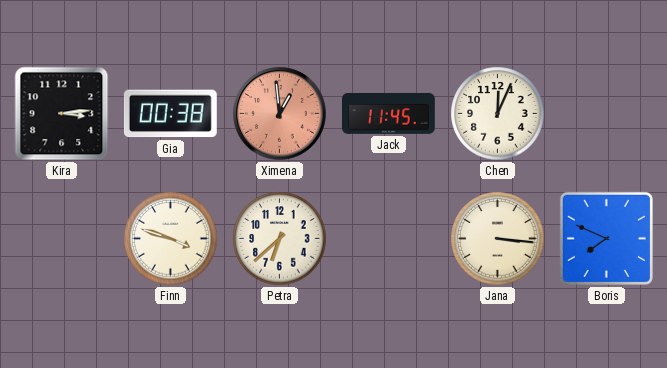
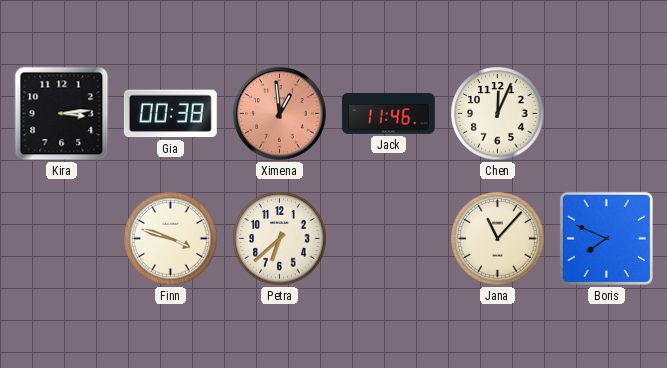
Jack: 11:45 -> 11:46
Jana: 3:16 -> 11:07
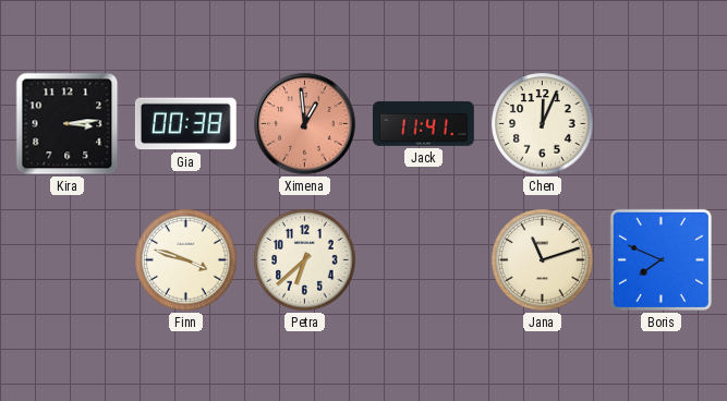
Jack: 11:46 -> 11:41
Jana: 11:07 -> 11:12
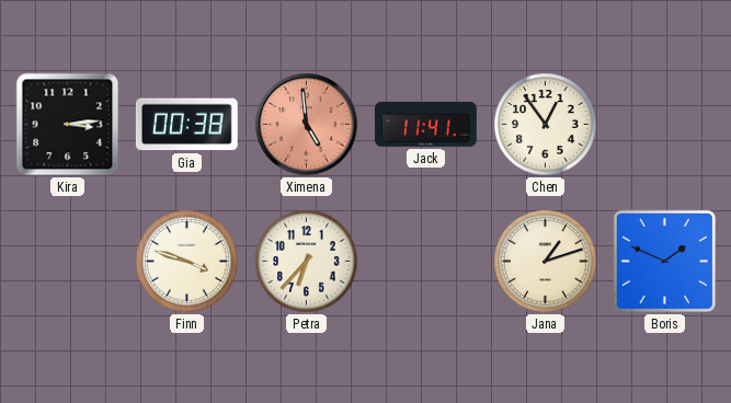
Ximena: 12:59 -> 4:59
Chen: 12:04 -> 12:54
Petra: 6:38 -> 6:37
Jana: 11:12 -> 1:12
Boris: 7:49 -> 1:49
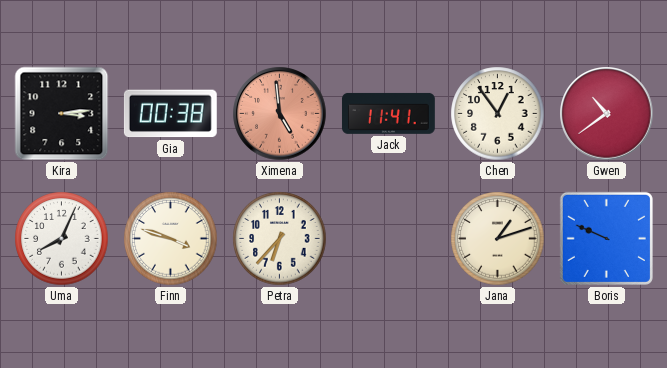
Gwen: none -> 10:39
Uma: none -> 8:04
Boris: 1:49 -> 9:49
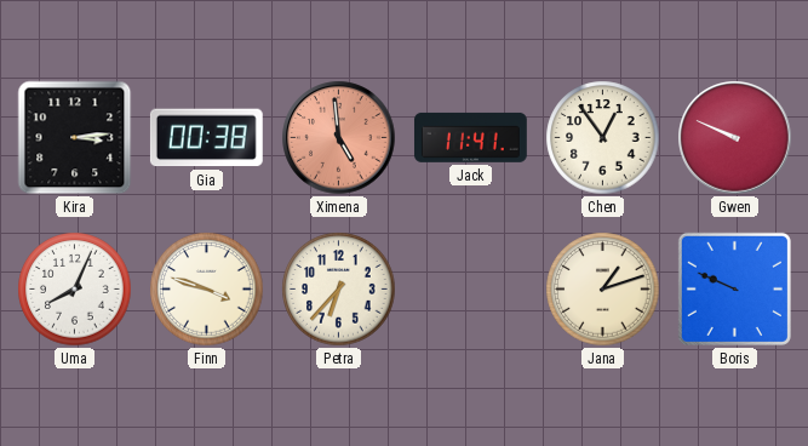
Gwen: 10:39 -> 9:49
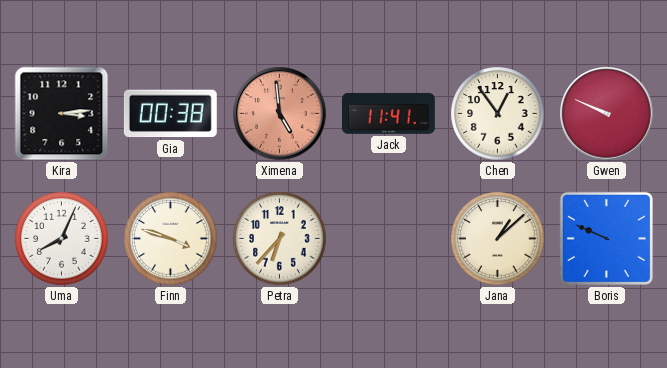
Jana: 1:12 -> 1:08
